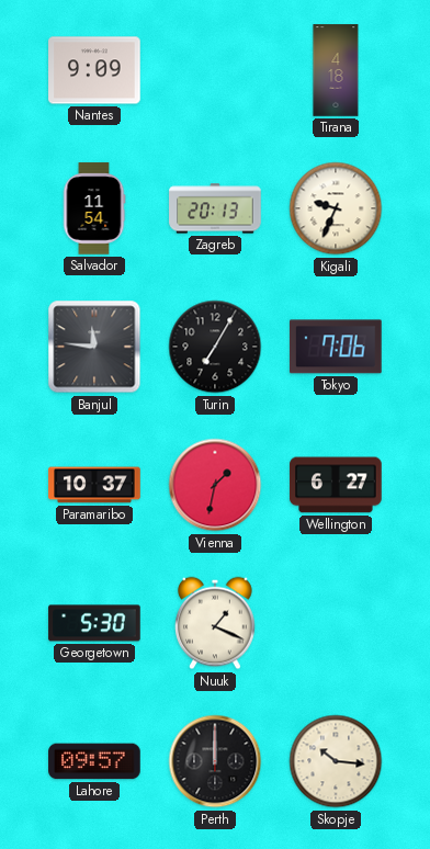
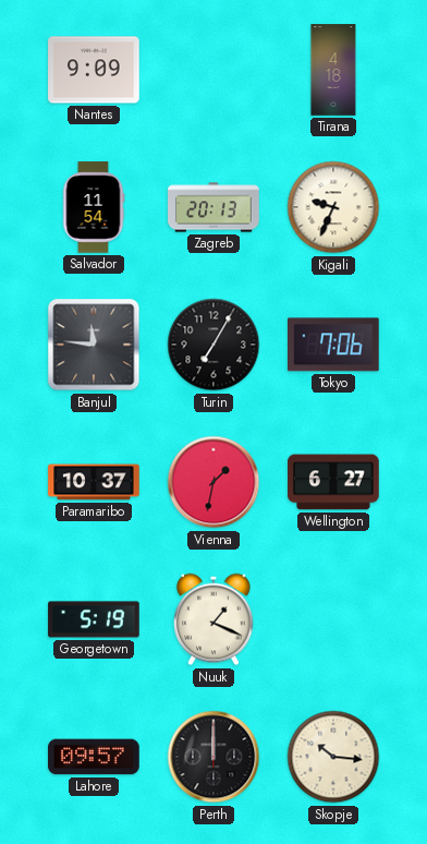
Georgetown: 5:30 -> 5:19
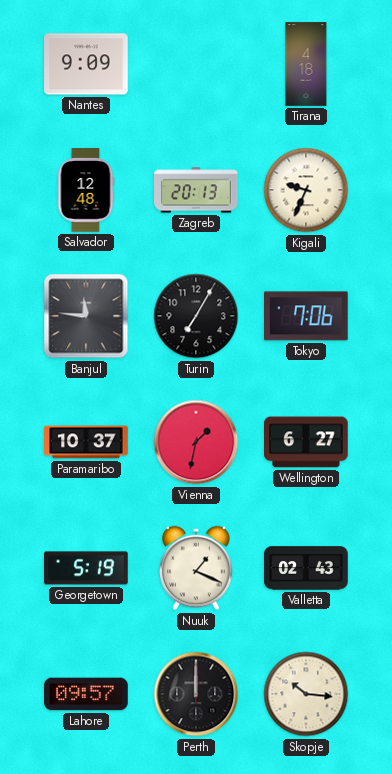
Salvador: 11:54 -> 12:48
Valletta: none -> 02:43
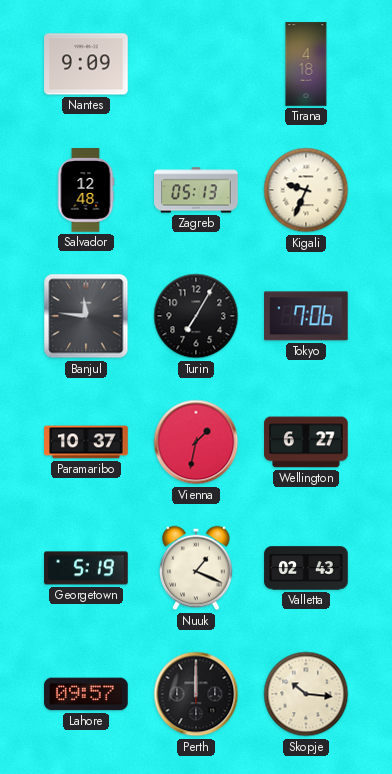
Zagreb: 20:13 -> 05:13
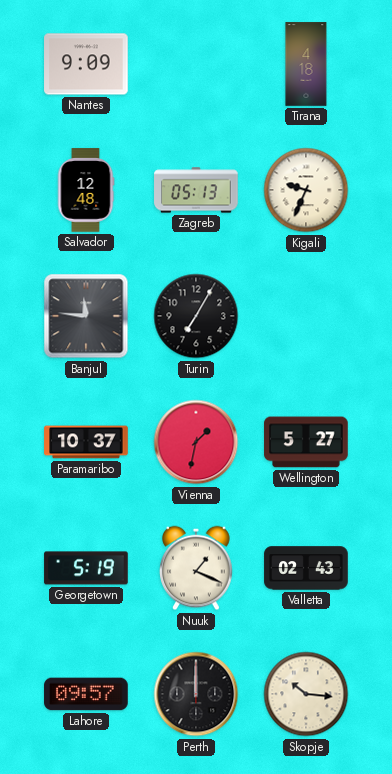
Tokyo: 7:06 -> none
Wellington: 6:27 -> 5:27
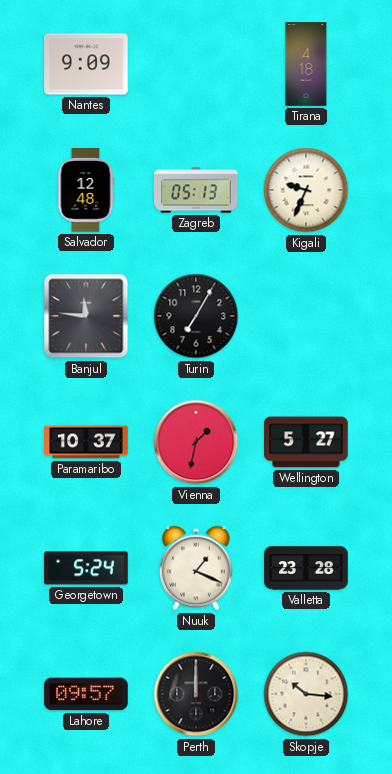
Georgetown: 5:19 -> 5:24
Valletta: 02:43 -> 23:28
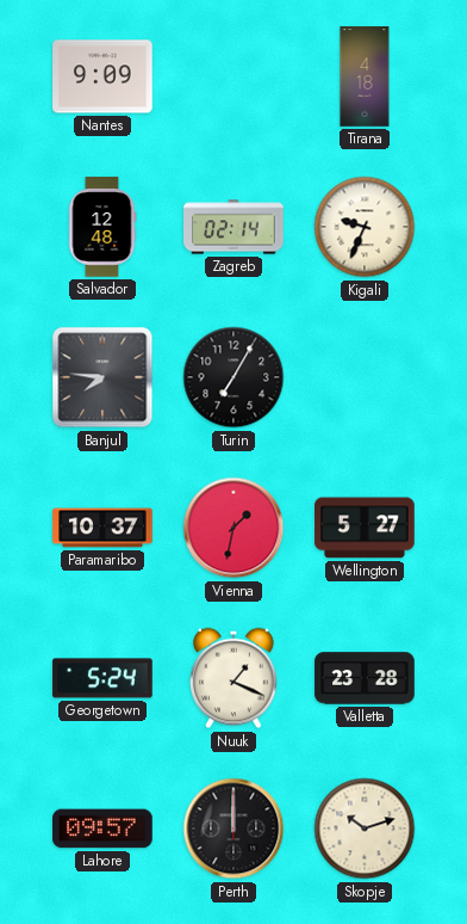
Zagreb: 05:13 -> 02:14
Banjul: 11:46 -> 7:46
Skopje: 10:16 -> 10:12
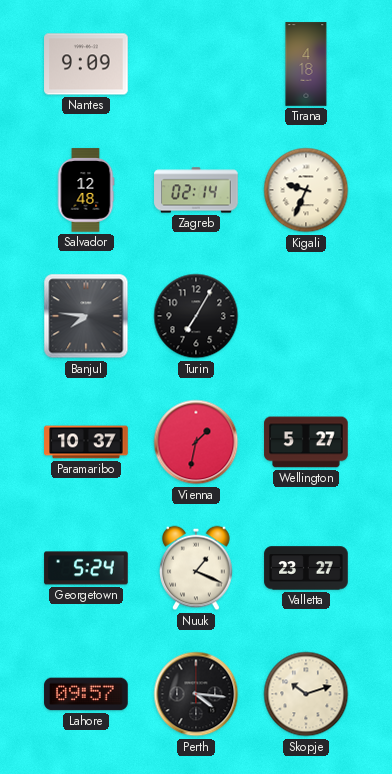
Valletta: 23:28 -> 23:27
Perth: 12:00 -> 4:16
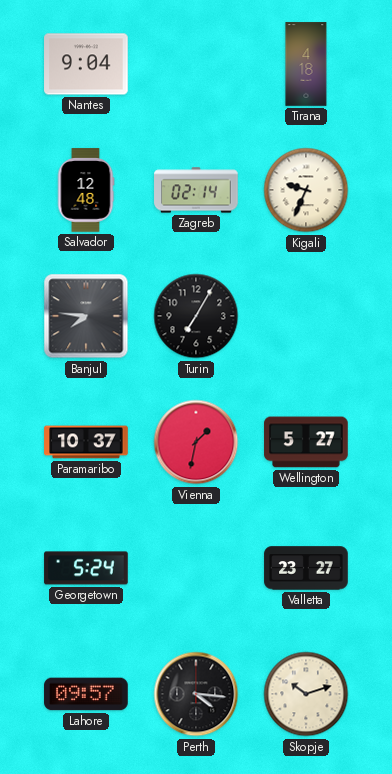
Nantes: 9:09 -> 9:04
Nuuk: 1:19 -> none
